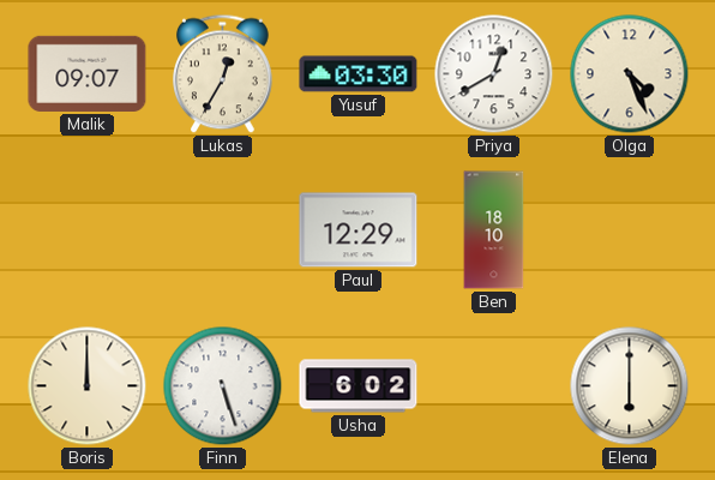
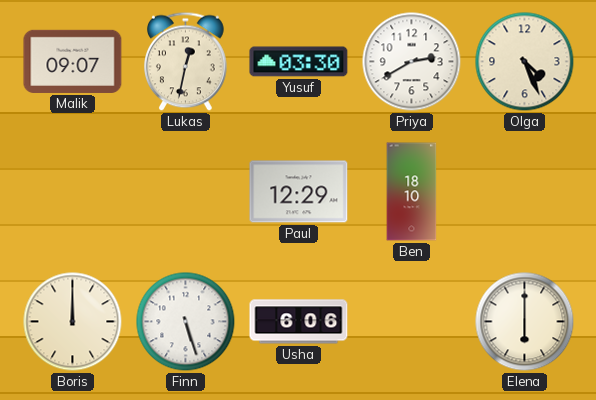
Lukas: 12:35 -> 12:32
Priya: 12:40 -> 2:40
Usha: 6:02 -> 6:06
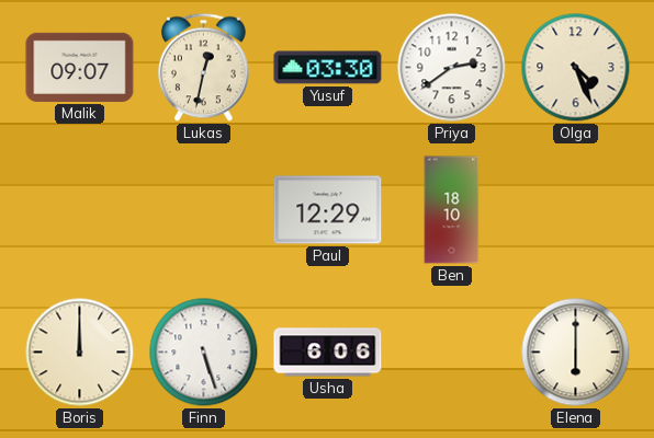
Priya: 2:40 -> 2:39
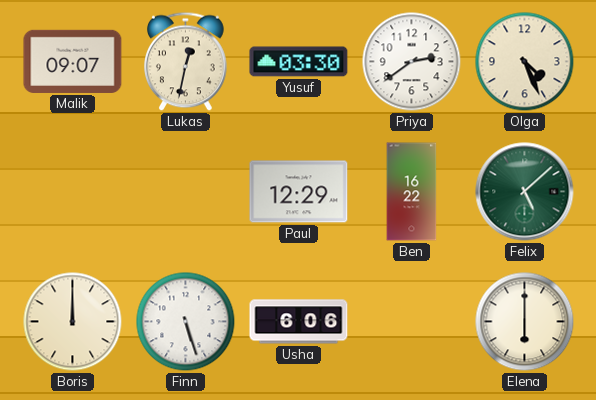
Ben: 18:10 -> 16:22
Felix: none -> 5:08
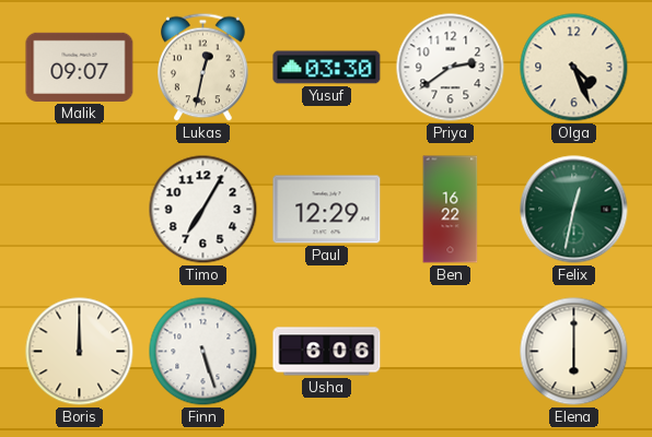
Timo: none -> 7:05
Felix: 5:08 -> 12:32
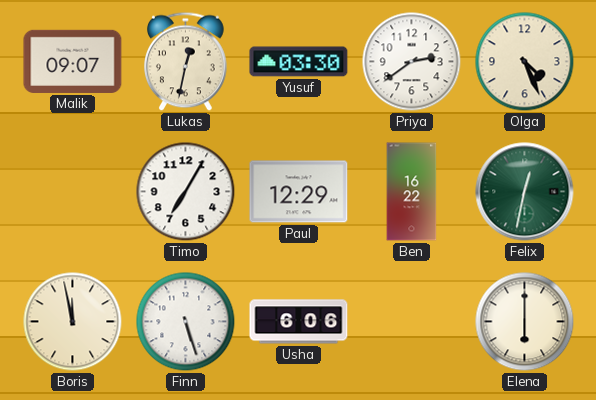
Boris: 12:00 -> 11:58
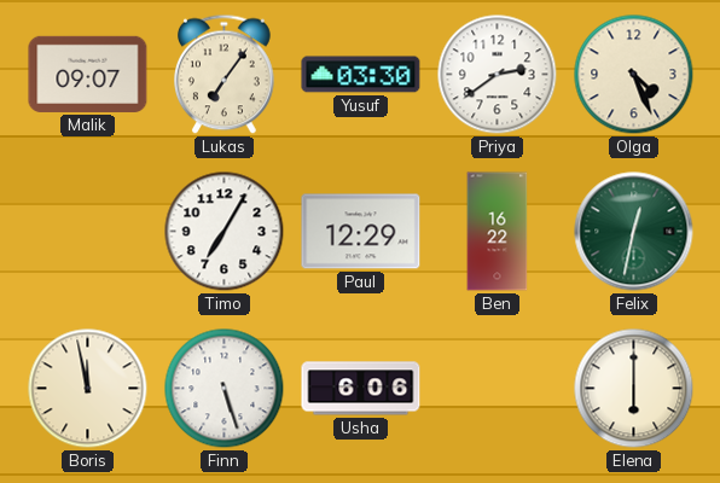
Lukas: 12:32 -> 7:06
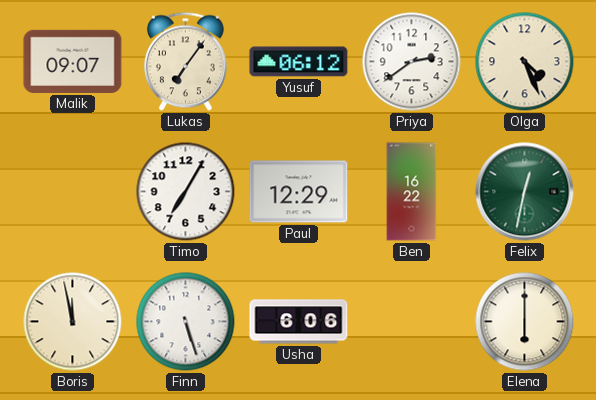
Yusuf: 03:30 -> 06:12
